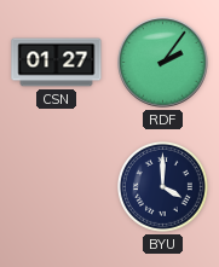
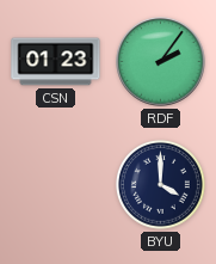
CSN: 01:27 -> 01:23
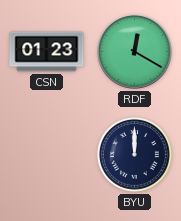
RDF: 2:06 -> 12:20
BYU: 4:00 -> 12:00
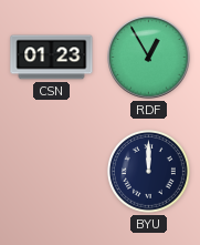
RDF: 12:20 -> 12:55
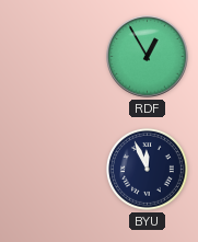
CSN: 01:23 -> none
BYU: 12:00 -> 11:56
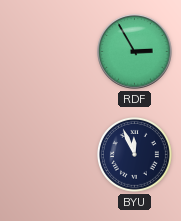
RDF: 12:55 -> 2:55
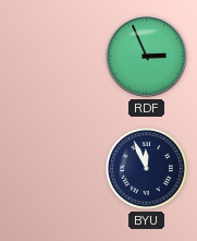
RDF: 2:55 -> 2:56
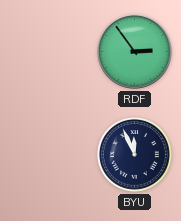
RDF: 2:56 -> 2:54
